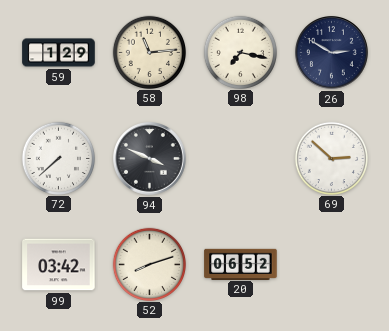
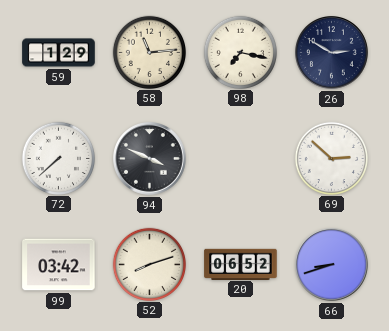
66: none -> 8:42
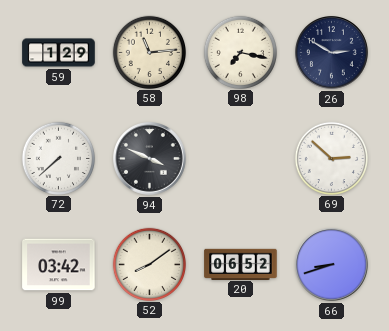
52: 8:12 -> 8:09
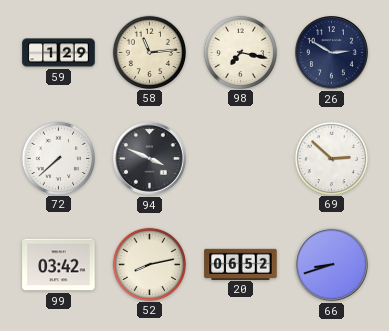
52: 8:09 -> 8:13
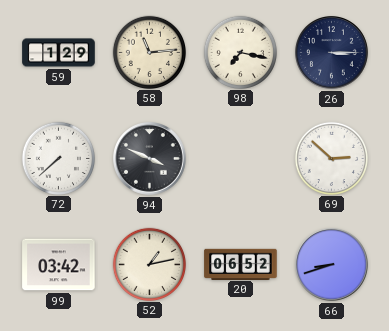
26: 2:50 -> 3:15
52: 8:13 -> 1:13
